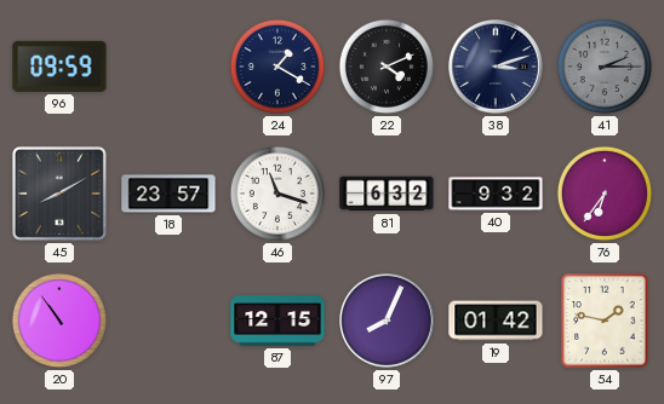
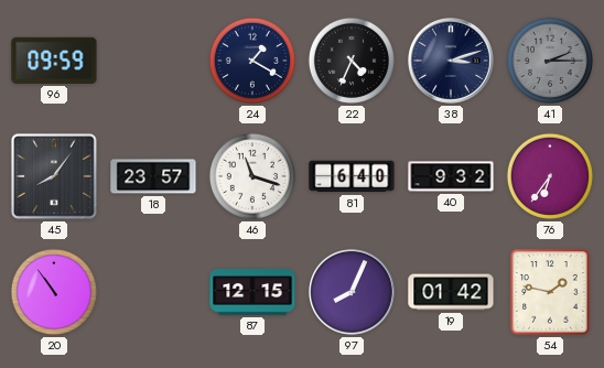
22: 4:11 -> 4:34
45: 8:10 -> 8:06
81: 6:32 -> 6:40
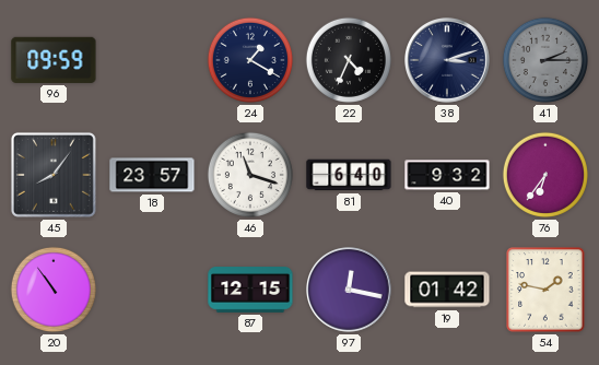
97: 8:04 -> 12:17
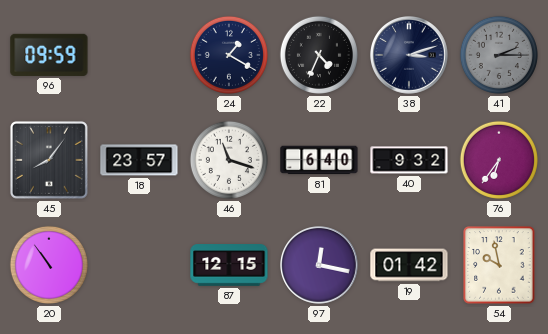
54: 1:47 -> 9:58
